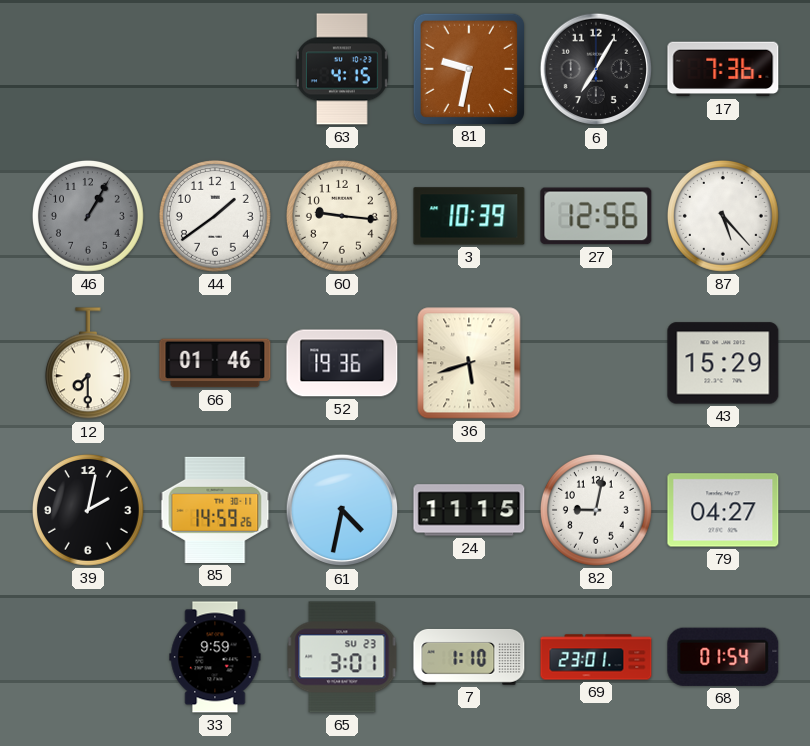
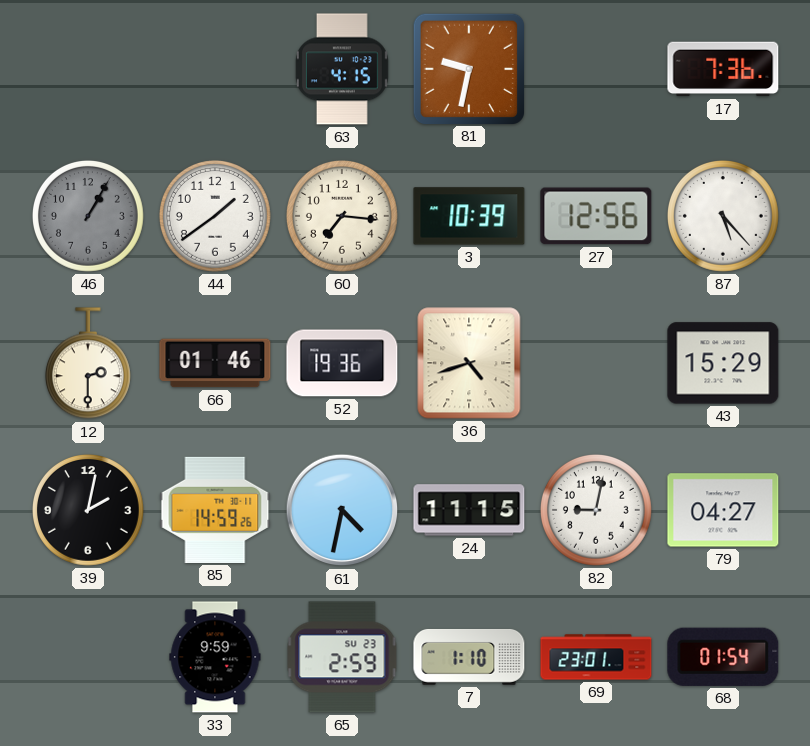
6: 7:05 -> none
60: 9:16 -> 7:16
12: 7:30 -> 2:30
36: 5:42 -> 4:42
65: 3:01 -> 2:59
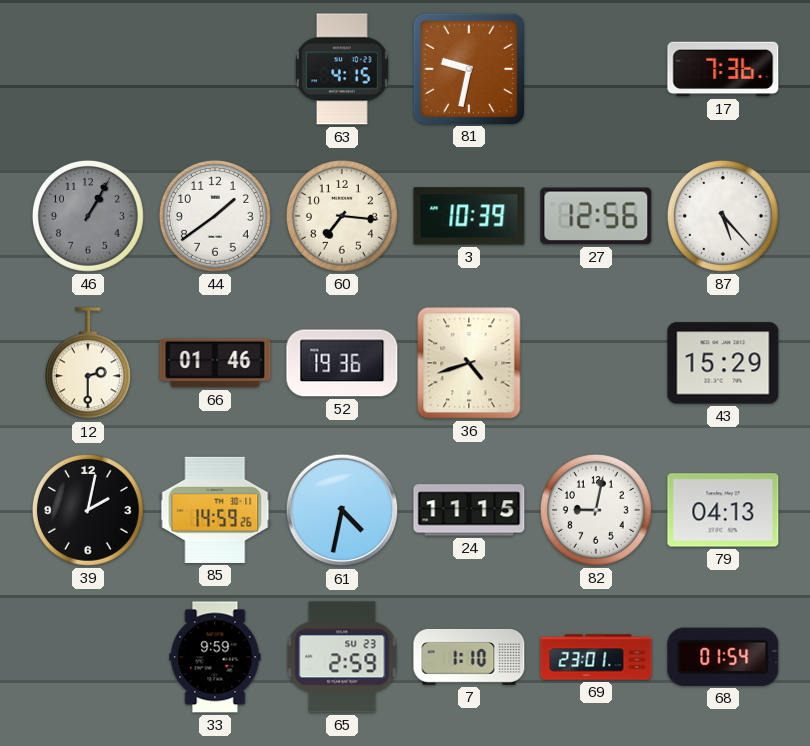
79: 04:27 -> 04:13
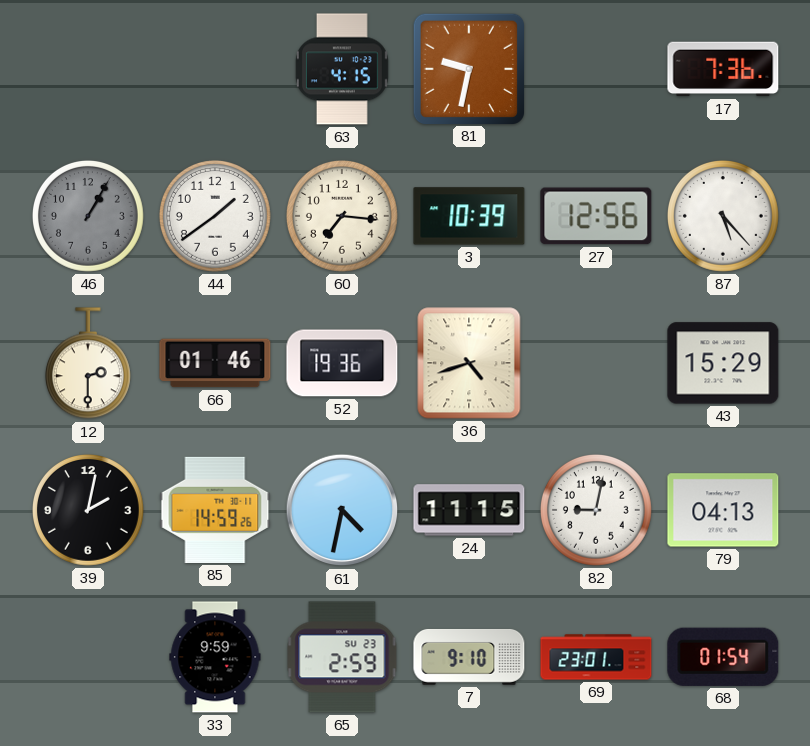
7: 1:10 -> 9:10
